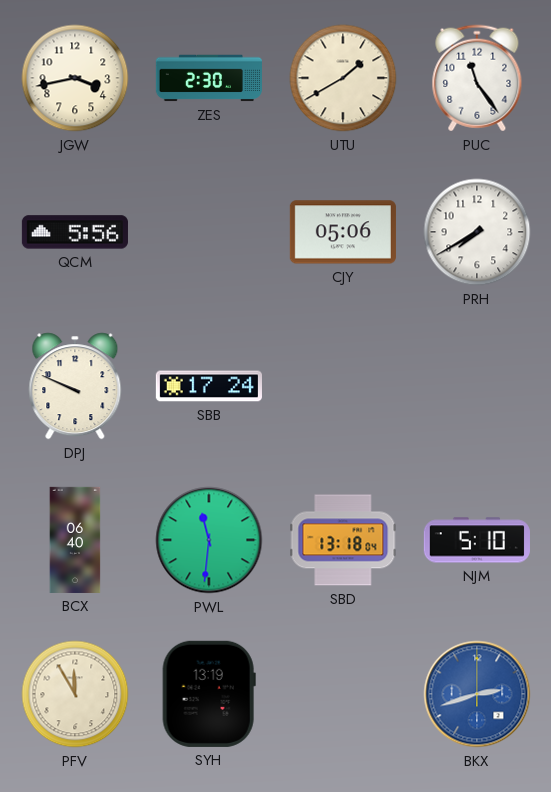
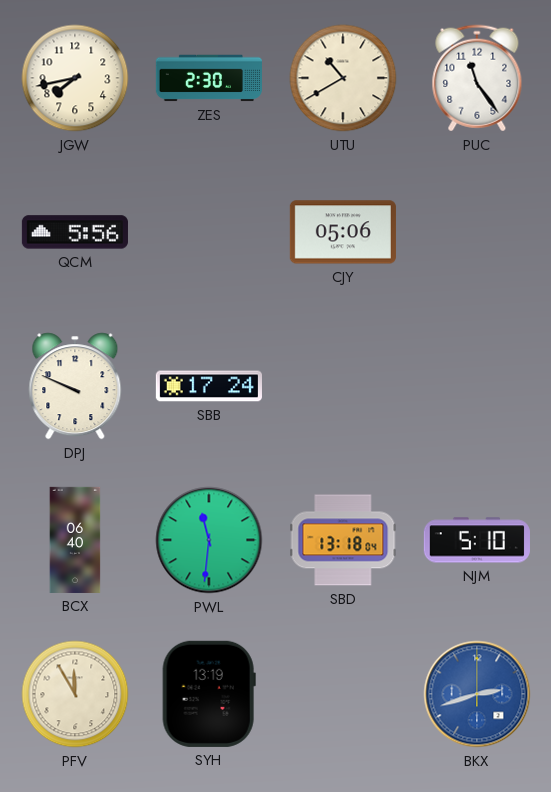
JGW: 3:43 -> 7:43
UTU: 1:40 -> 10:40
PRH: 7:40 -> none
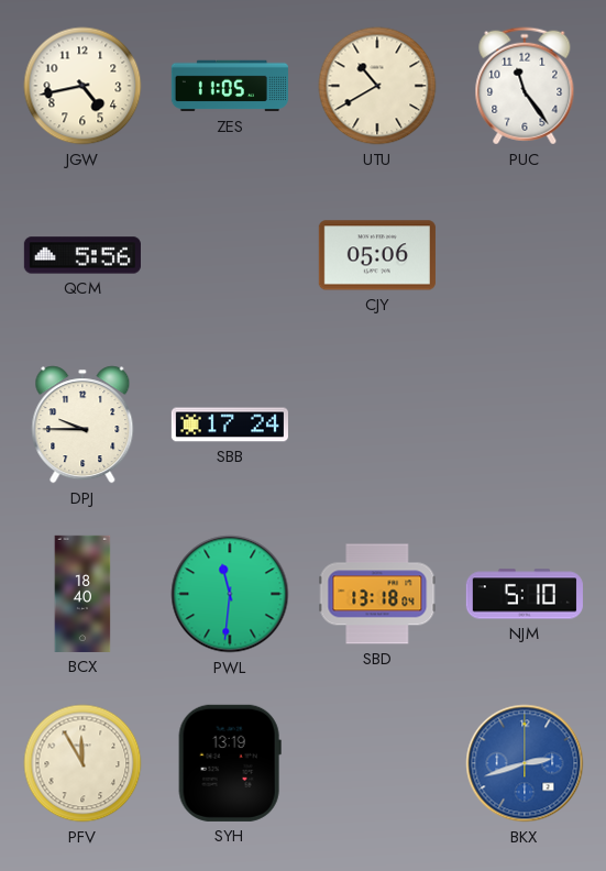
JGW: 7:43 -> 4:43
ZES: 2:30 -> 11:05
DPJ: 9:49 -> 9:45
BCX: 06:40 -> 18:40
